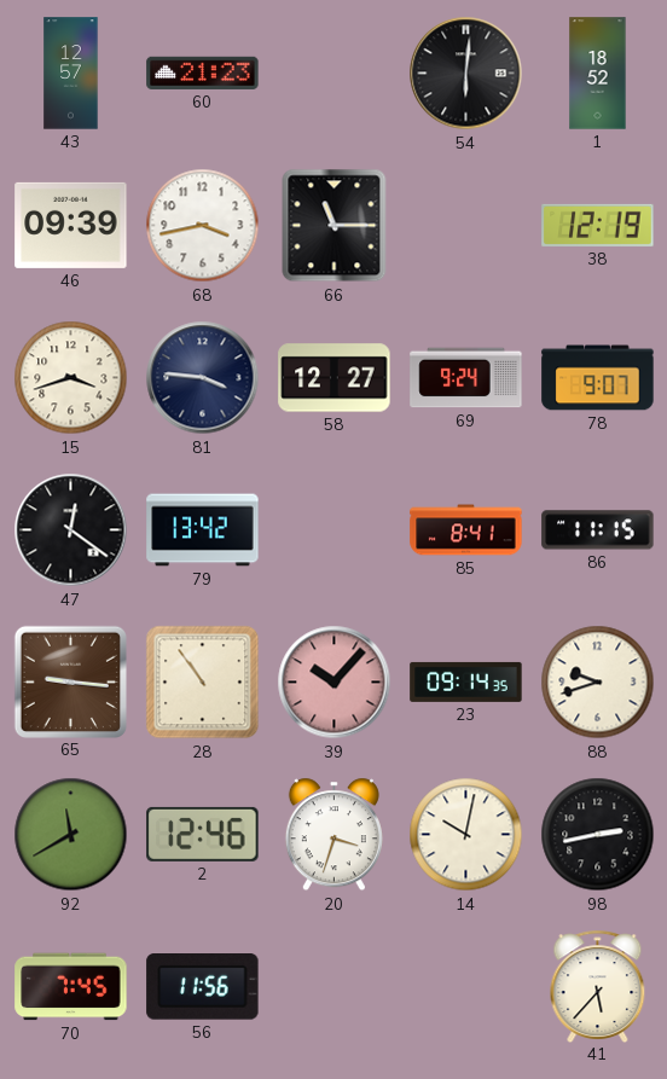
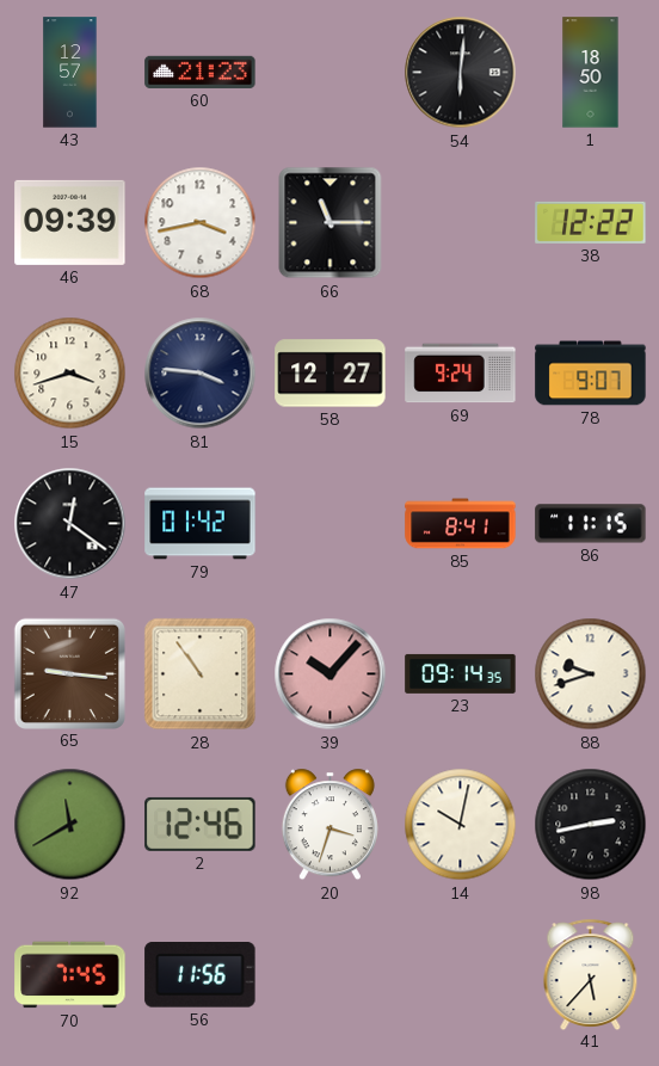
1: 18:52 -> 18:50
38: 12:19 -> 12:22
79: 13:42 -> 01:42
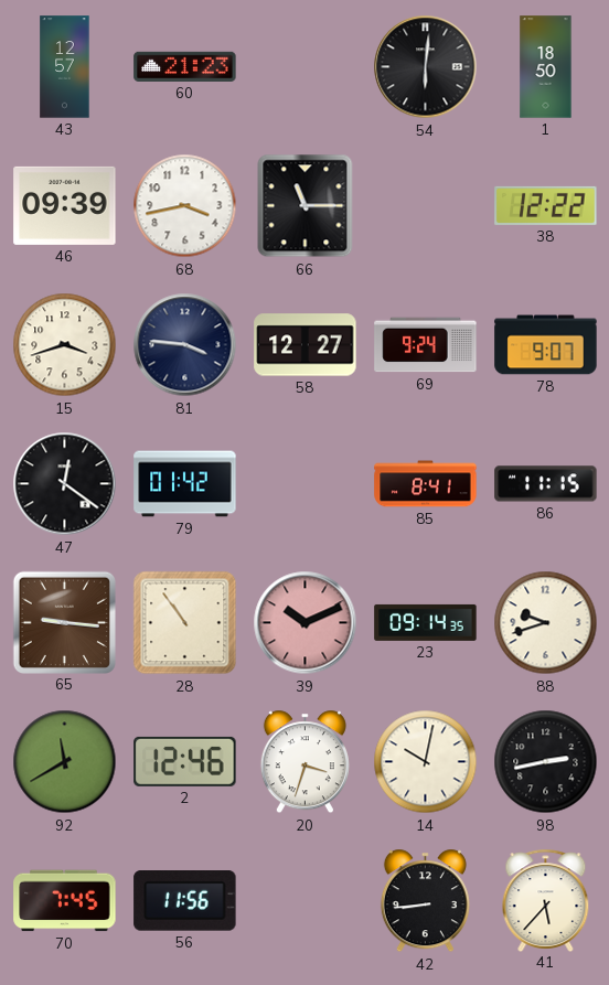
39: 10:07 -> 10:11
42: none -> 8:44
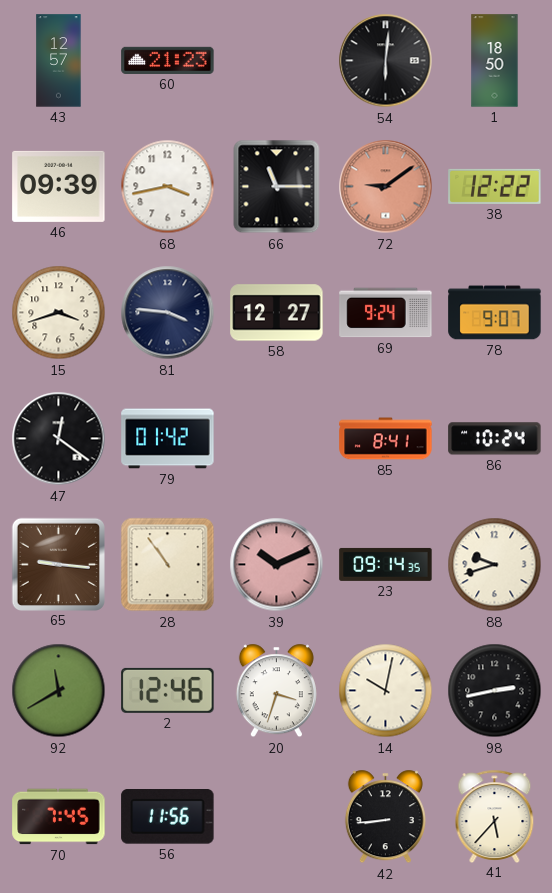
72: none -> 9:09
86: 11:15 -> 10:24
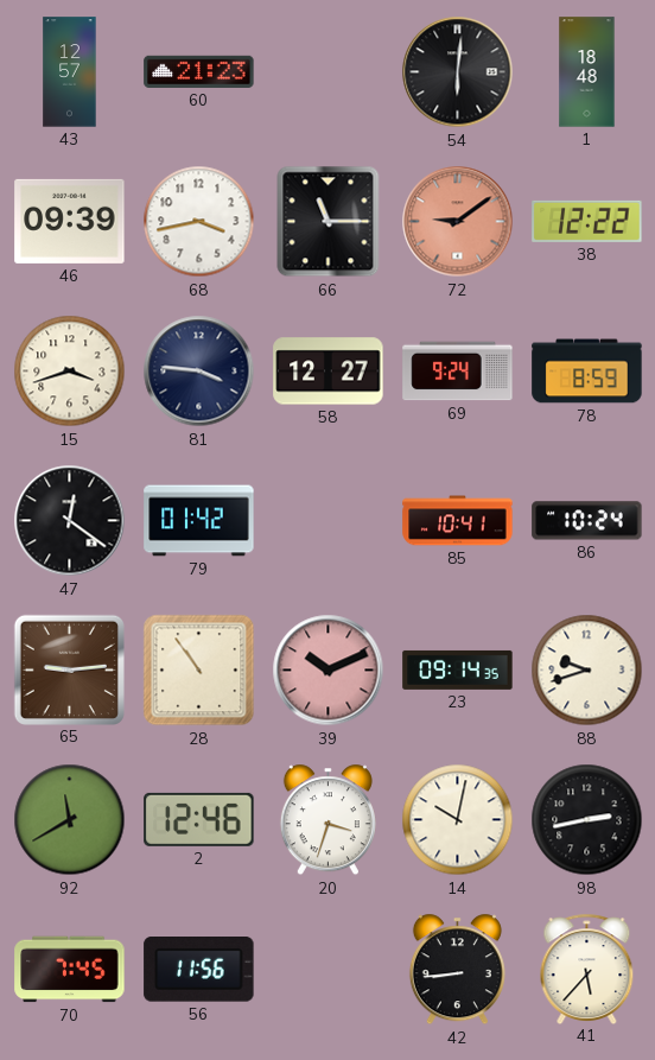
1: 18:50 -> 18:48
78: 9:07 -> 8:59
85: 8:41 -> 10:41
65: 9:16 -> 9:14
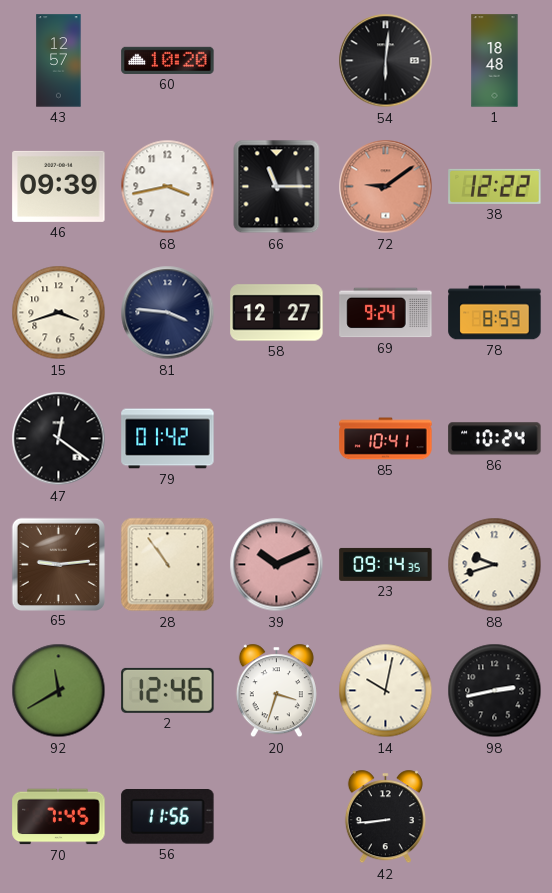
60: 21:23 -> 10:20
41: 5:37 -> none
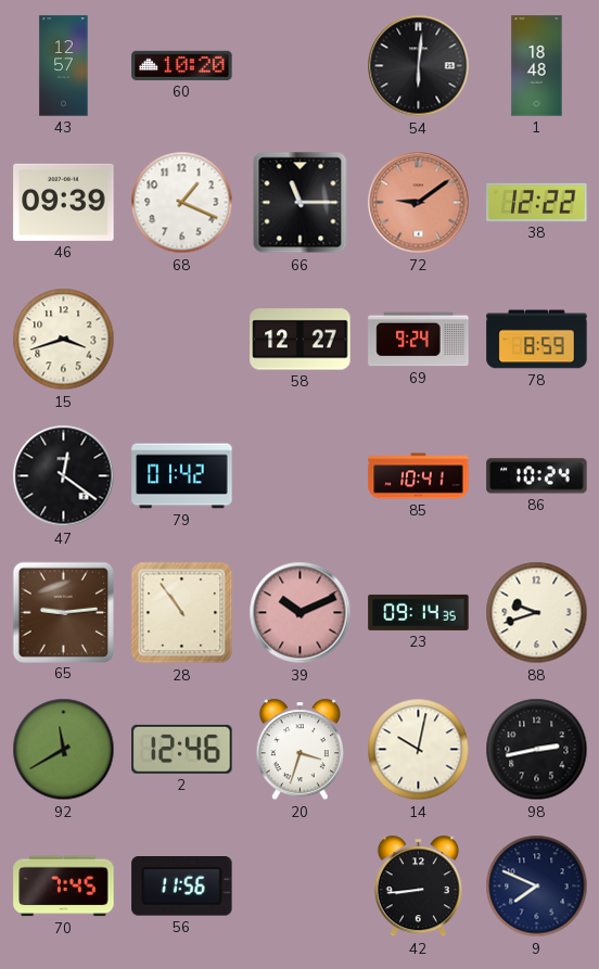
68: 3:43 -> 1:19
81: 3:46 -> none
9: none -> 7:49
